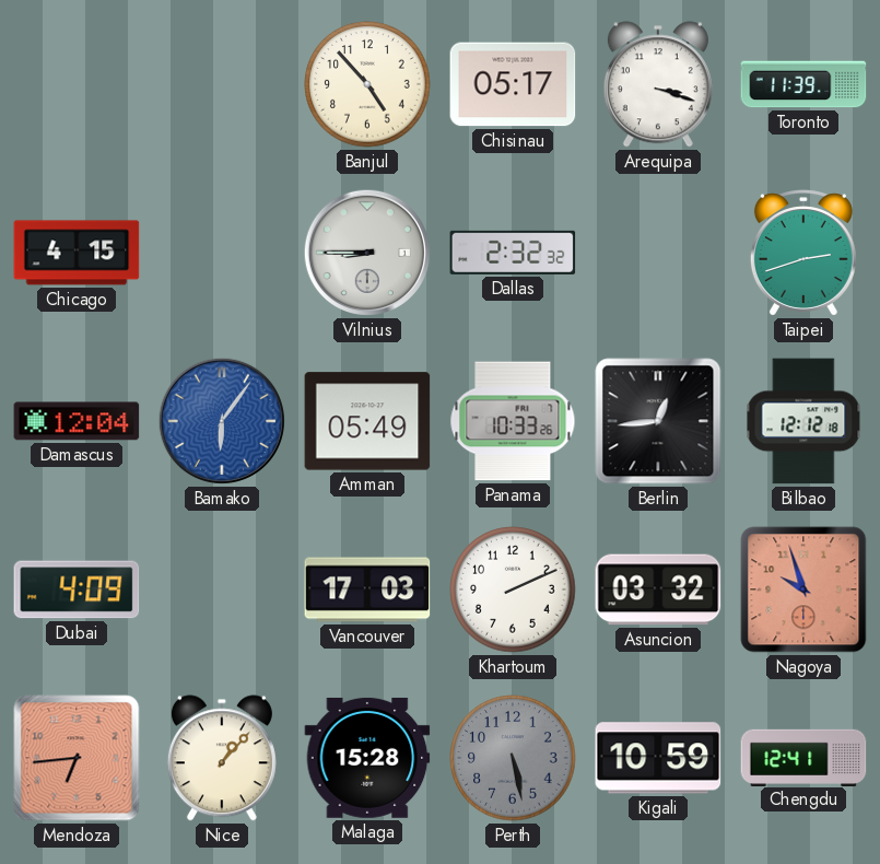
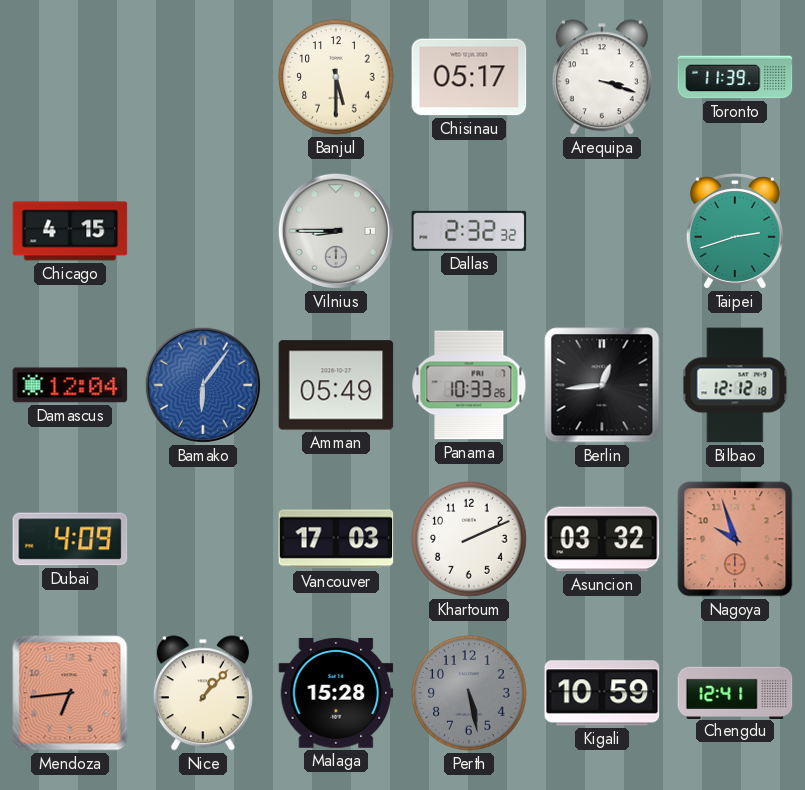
Banjul: 4:53 -> 5:30
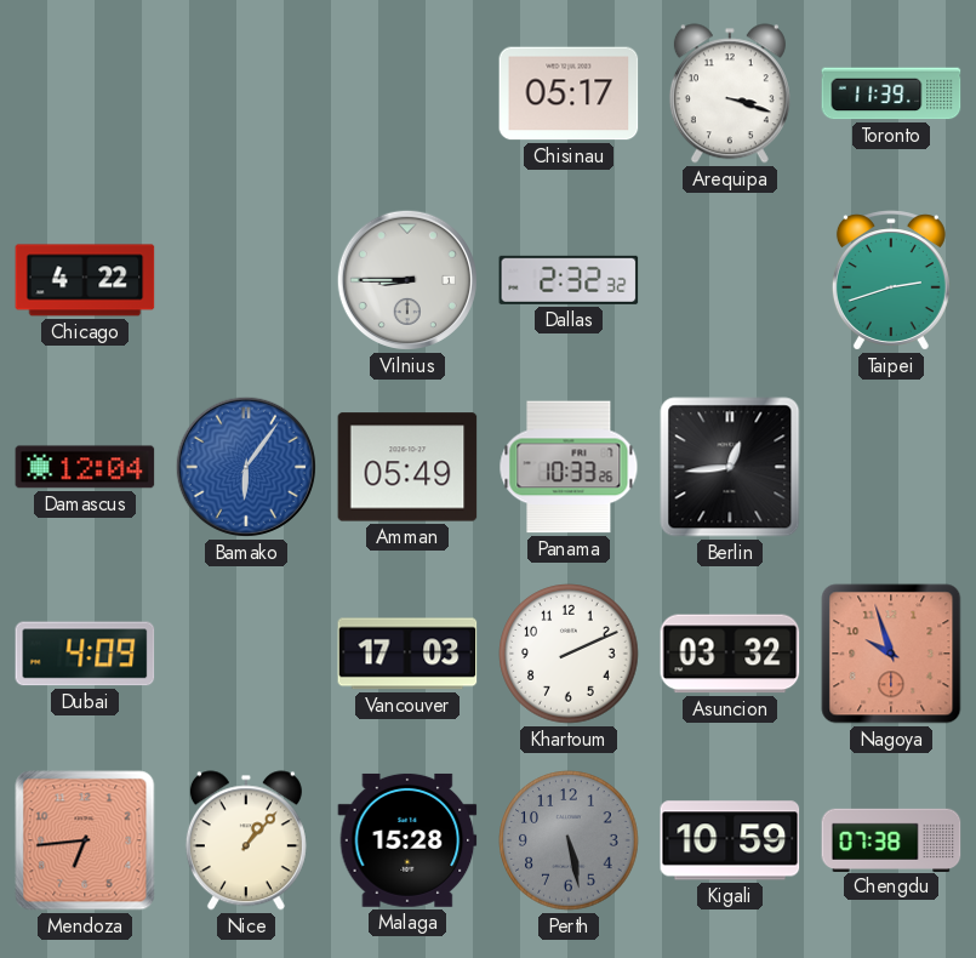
Banjul: 5:30 -> none
Chicago: 4:15 -> 4:22
Bilbao: 12:12 -> none
Chengdu: 12:41 -> 07:38
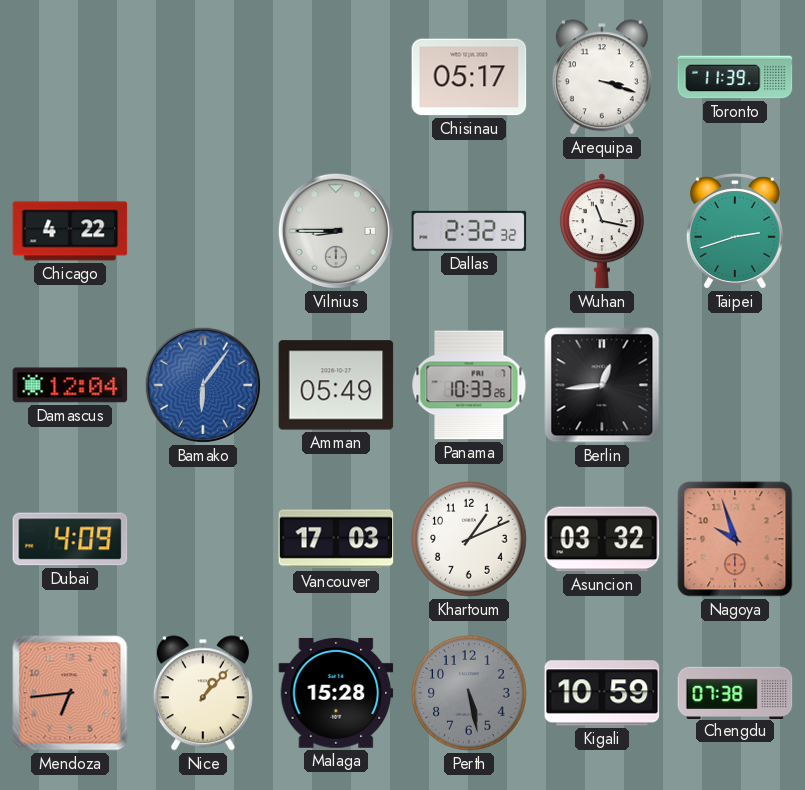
Wuhan: none -> 11:17
Khartoum: 2:11 -> 1:11
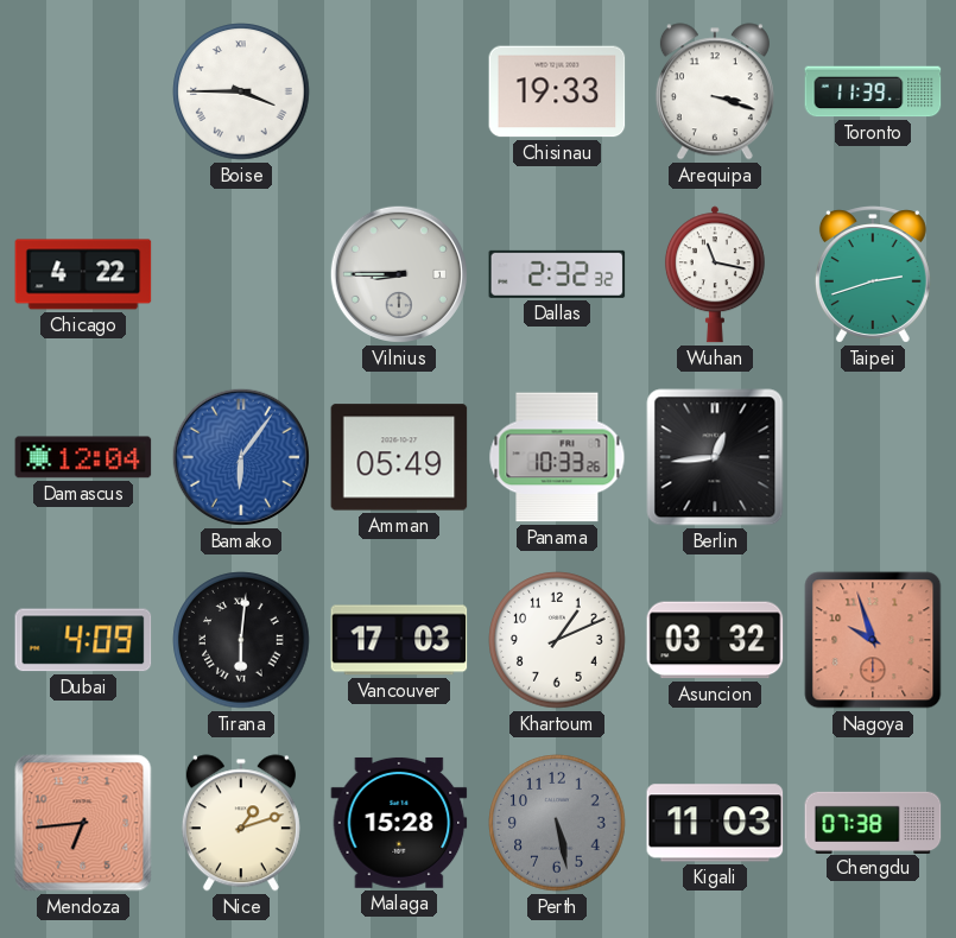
Boise: none -> 3:45
Chisinau: 05:17 -> 19:33
Tirana: none -> 6:01
Nice: 1:07 -> 1:12
Kigali: 10:59 -> 11:03
